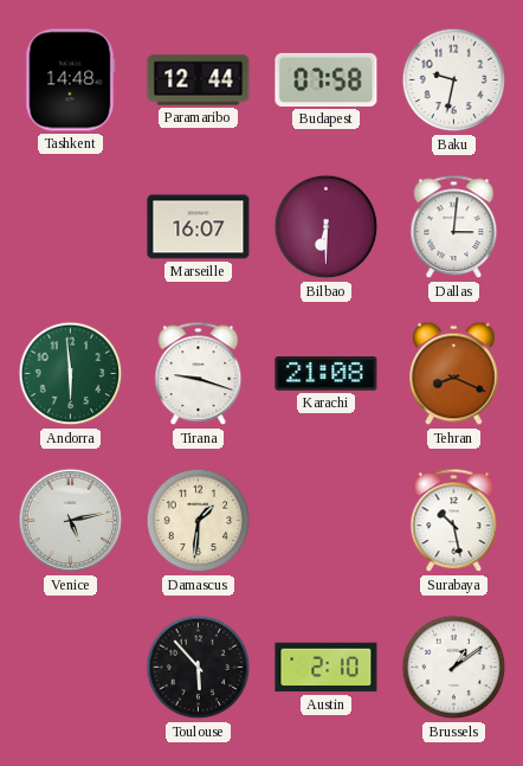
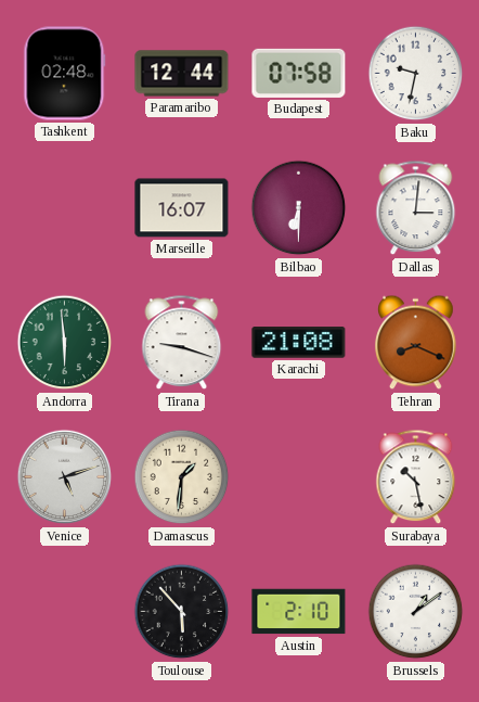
Tashkent: 14:48 -> 02:48
Venice: 5:13 -> 5:12
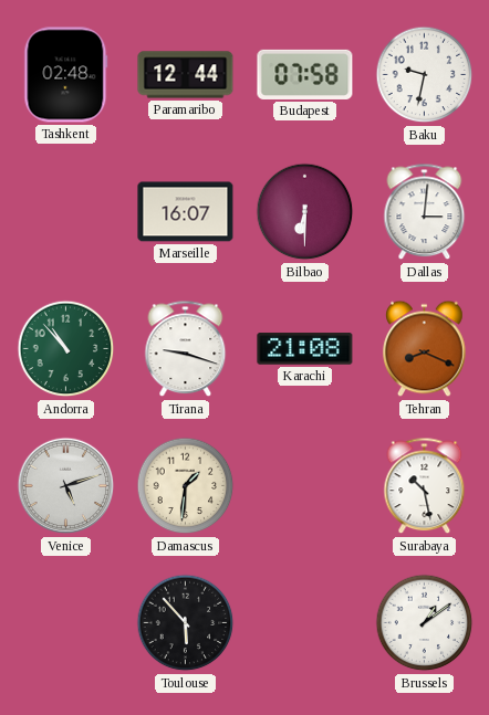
Andorra: 5:59 -> 10:53
Austin: 2:10 -> none
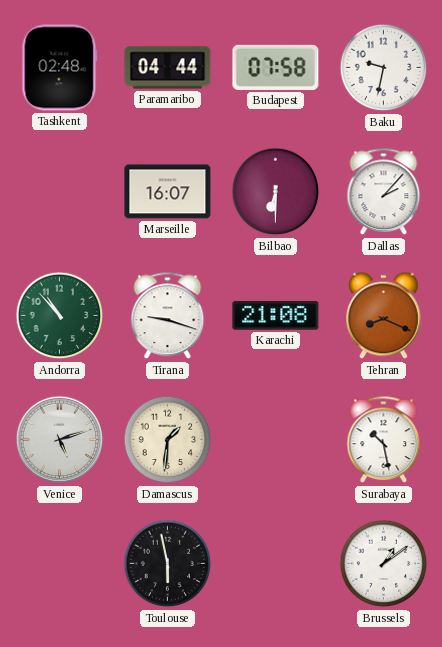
Paramaribo: 12:44 -> 04:44
Dallas: 3:01 -> 2:07
Toulouse: 5:53 -> 5:58
